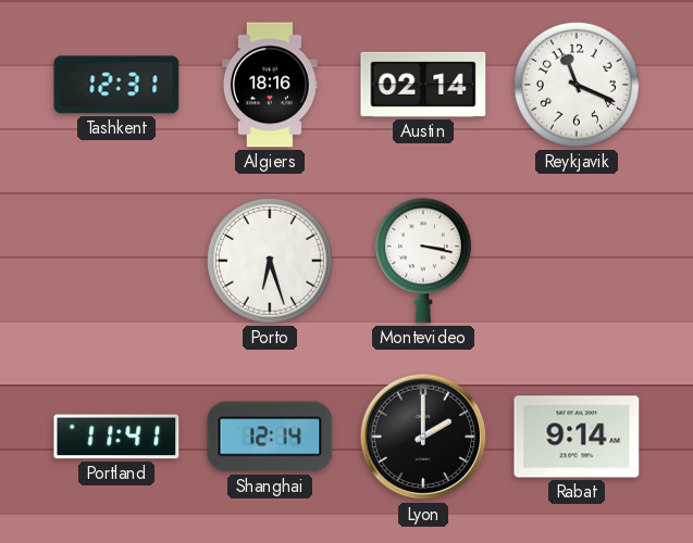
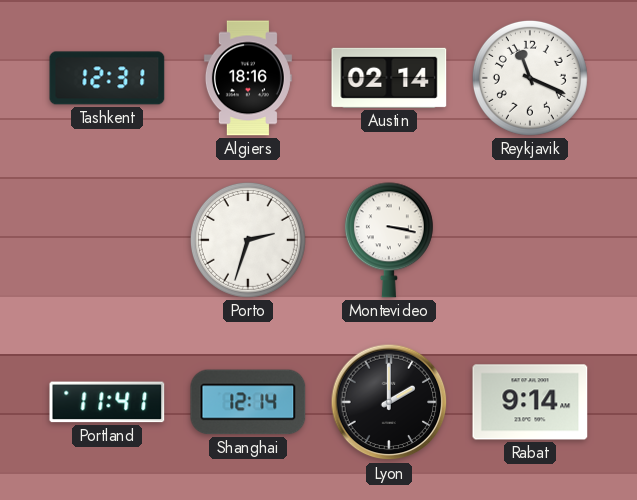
Porto: 6:27 -> 2:33
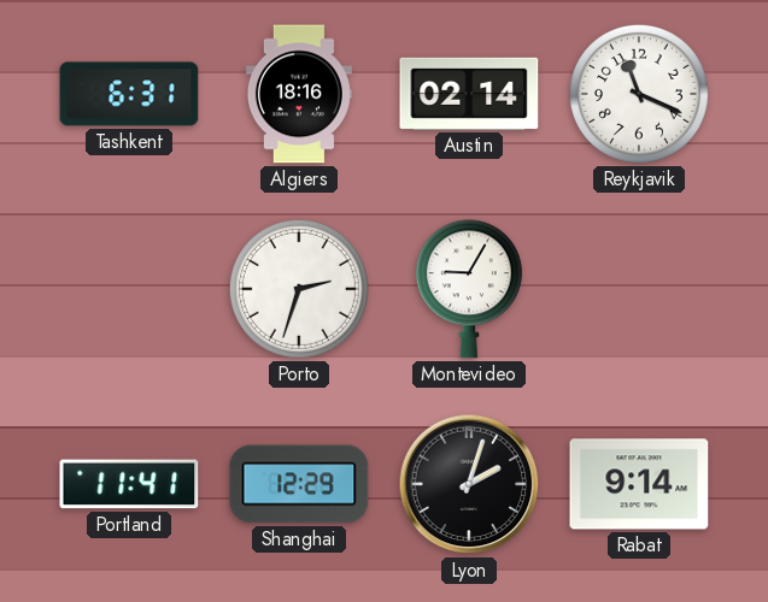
Tashkent: 12:31 -> 6:31
Montevideo: 3:17 -> 9:05
Shanghai: 12:14 -> 12:29
Lyon: 2:00 -> 2:03
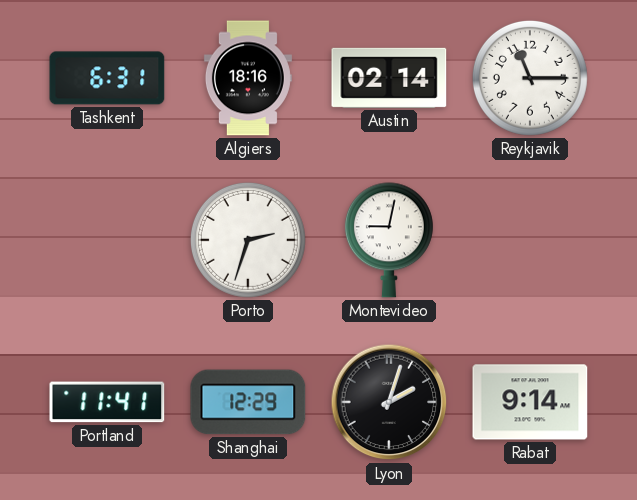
Reykjavik: 11:19 -> 11:15
Montevideo: 9:05 -> 9:02
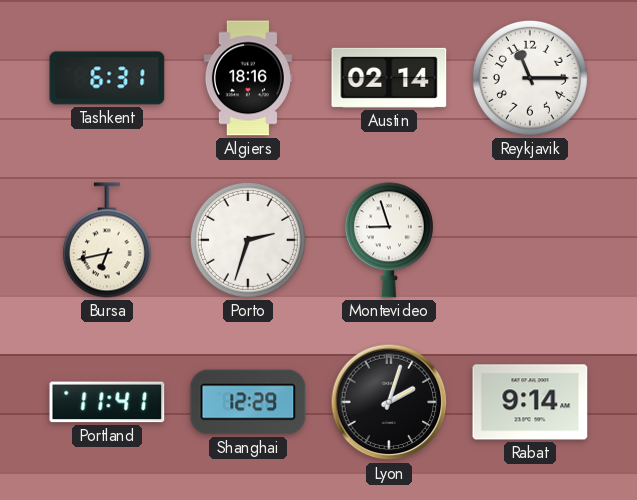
Bursa: none -> 6:43
Montevideo: 9:02 -> 8:57
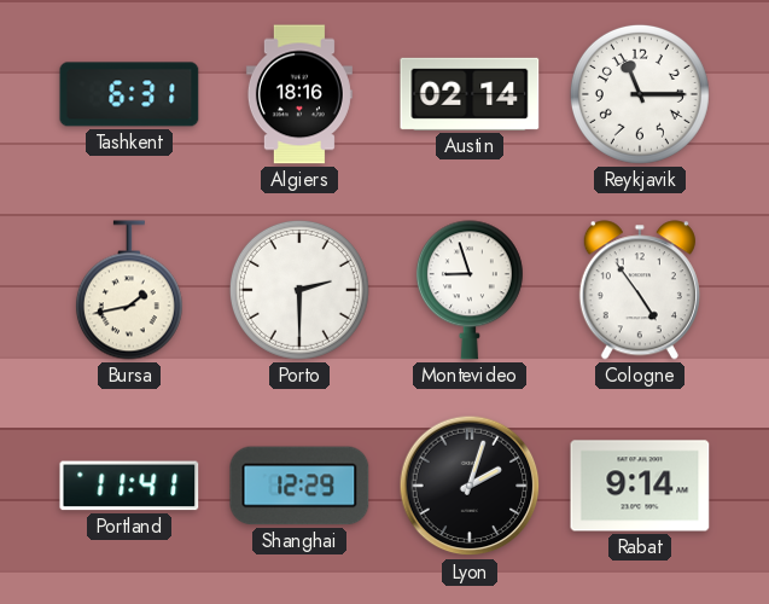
Bursa: 6:43 -> 1:43
Porto: 2:33 -> 2:30
Cologne: none -> 4:54
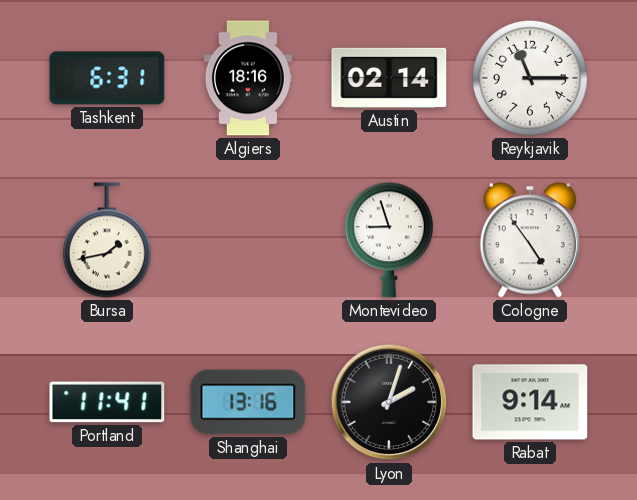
Porto: 2:30 -> none
Shanghai: 12:29 -> 13:16
